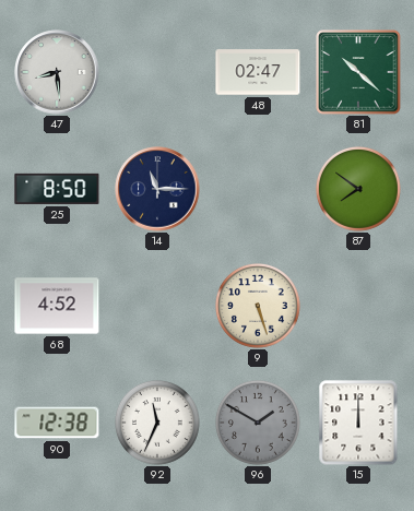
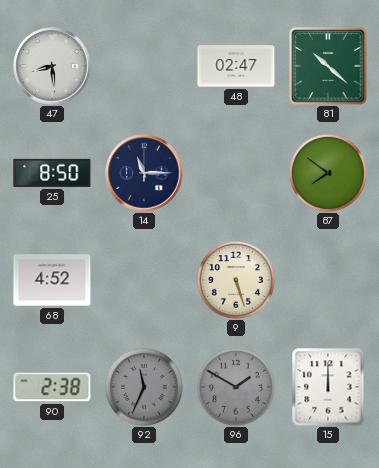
90: 12:38 -> 2:38
92 dial: white -> grey
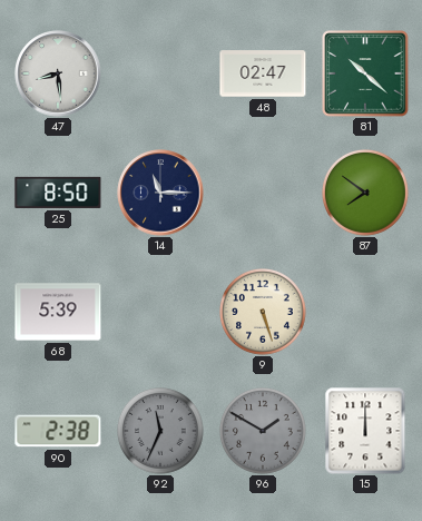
68: 4:52 -> 5:39
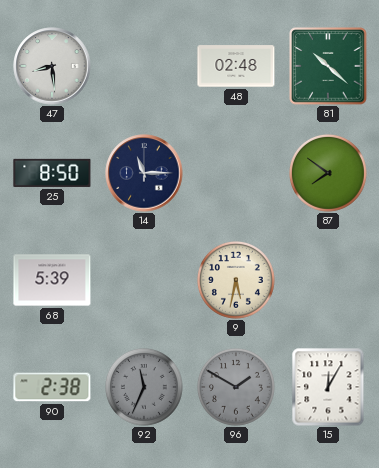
48: 02:47 -> 02:48
9: 5:27 -> 5:32
15: 12:00 -> 12:05
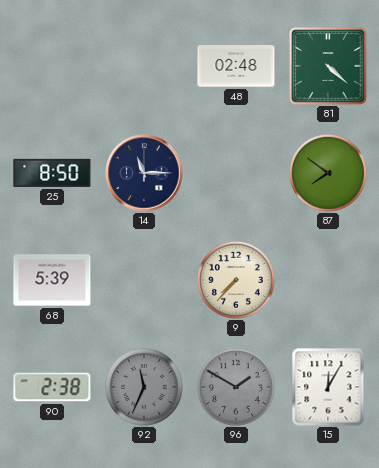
47: 8:29 -> none
81: 10:22 -> 4:22
9: 5:32 -> 7:37
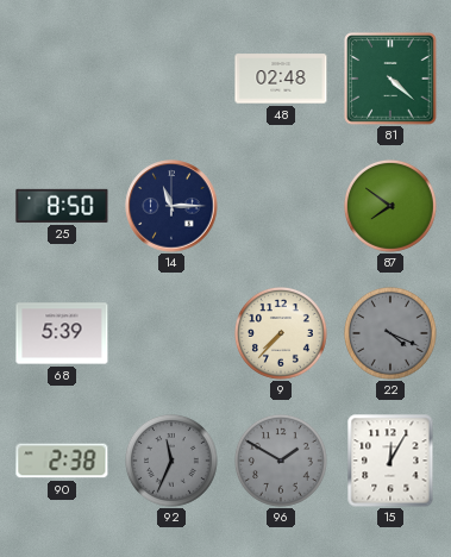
22: none -> 4:19
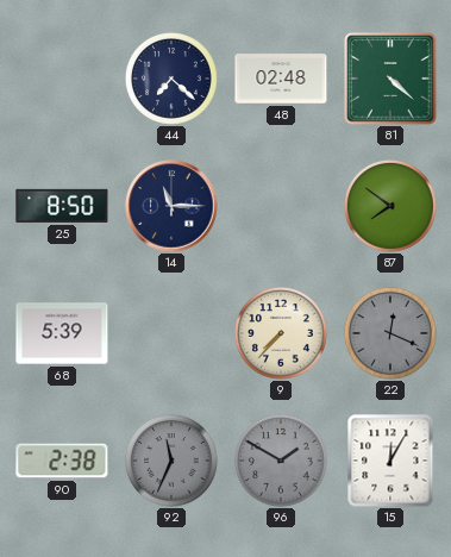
44: none -> 7:22
22: 4:19 -> 12:19
